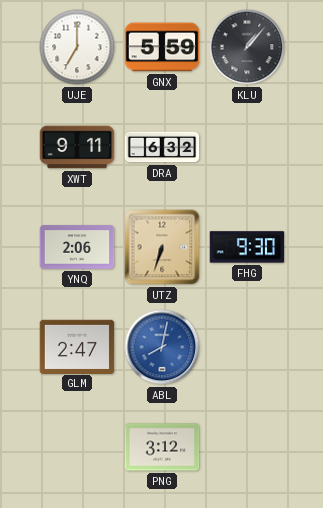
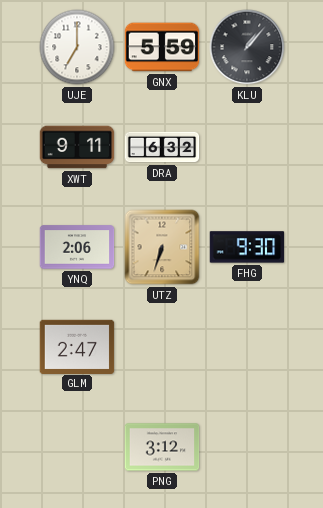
ABL: 8:02 -> none
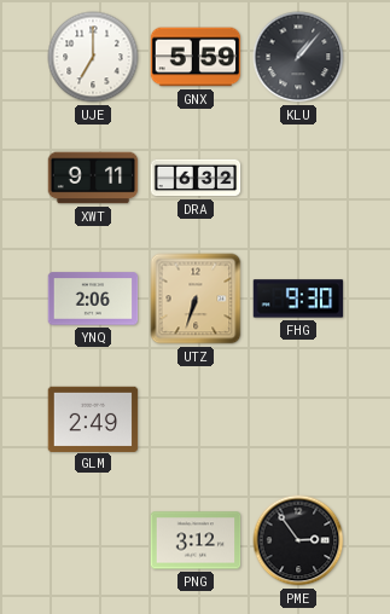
GLM: 2:47 -> 2:49
PME: none -> 2:54
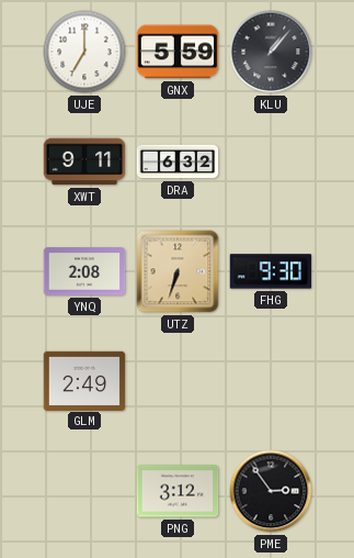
YNQ: 2:06 -> 2:08
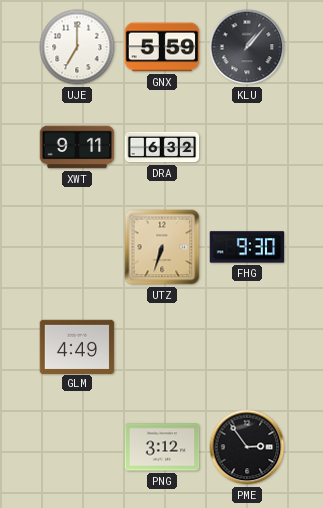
YNQ: 2:08 -> none
GLM: 2:49 -> 4:49
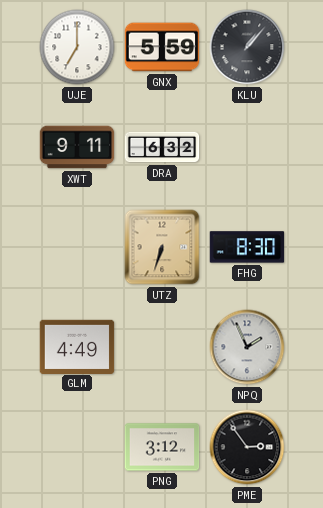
FHG: 9:30 -> 8:30
NPQ: none -> 1:56
